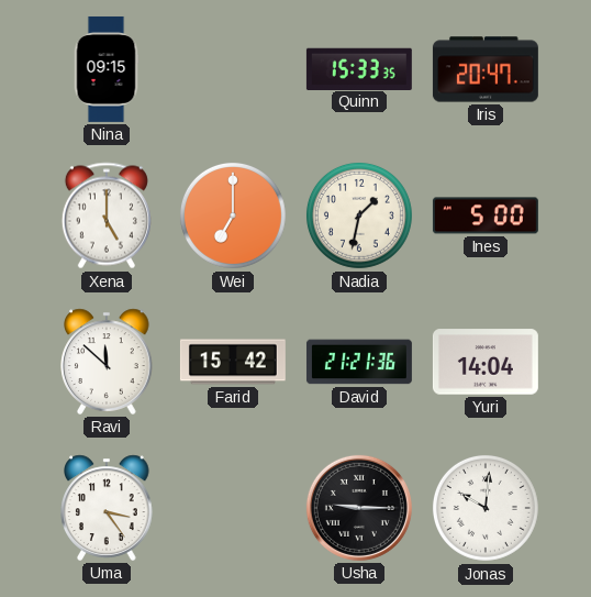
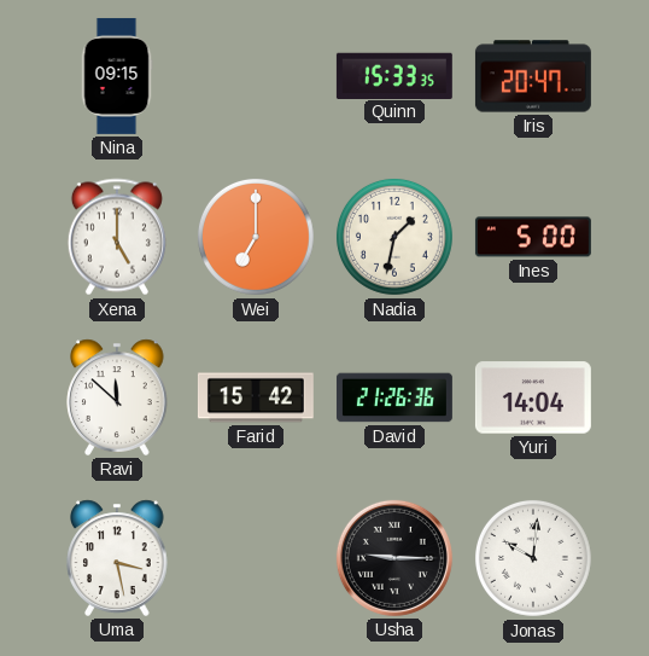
David: 21:21 -> 21:26
Uma: 3:24 -> 3:28
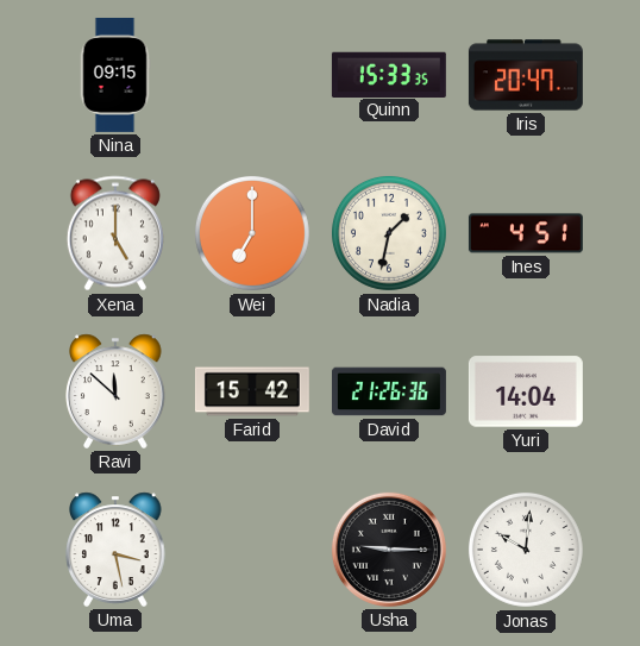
Ines: 5:00 -> 4:51
